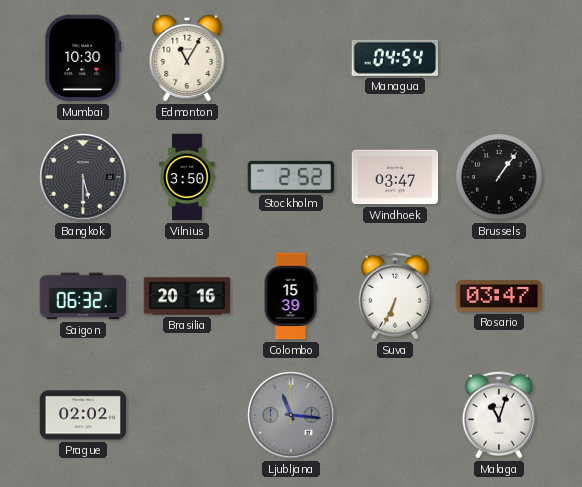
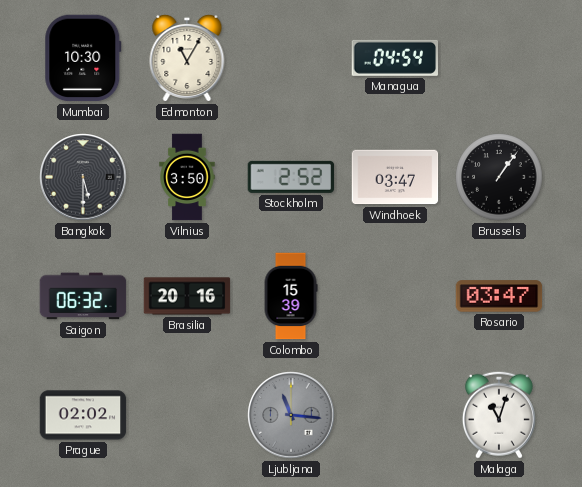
Suva: 6:34 -> none
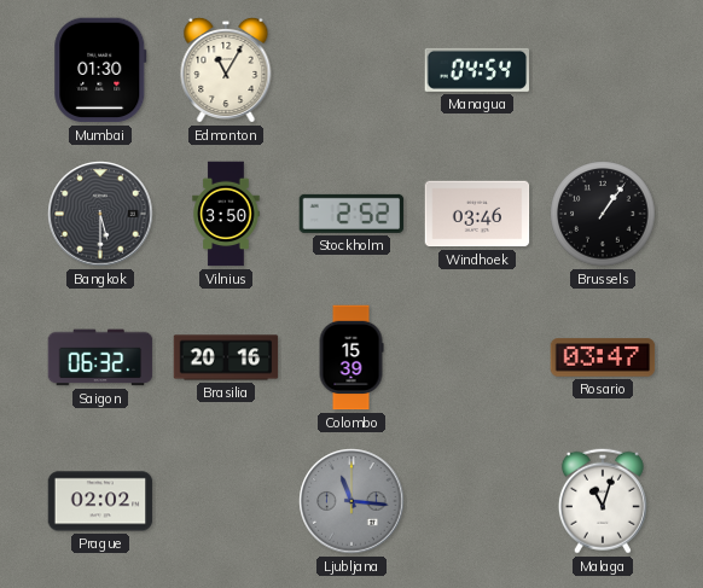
Mumbai: 10:30 -> 01:30
Windhoek: 03:47 -> 03:46
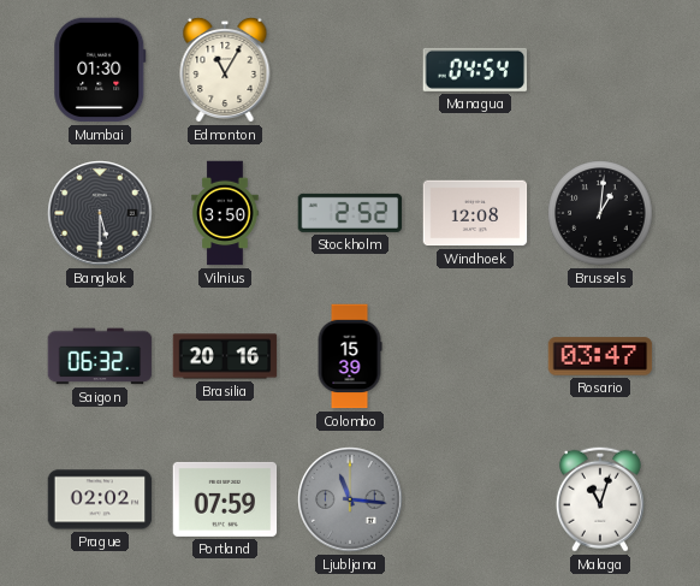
Windhoek: 03:46 -> 12:08
Brussels: 1:06 -> 1:01
Portland: none -> 07:59
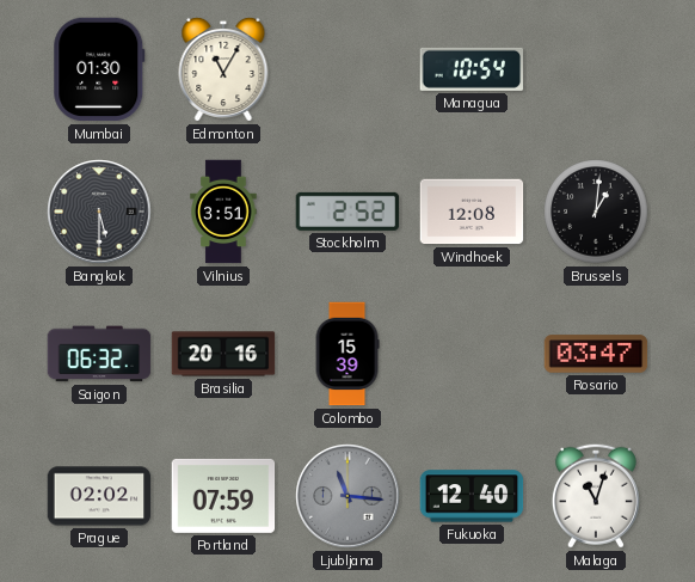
Managua: 04:54 -> 10:54
Vilnius: 3:50 -> 3:51
Fukuoka: none -> 12:40
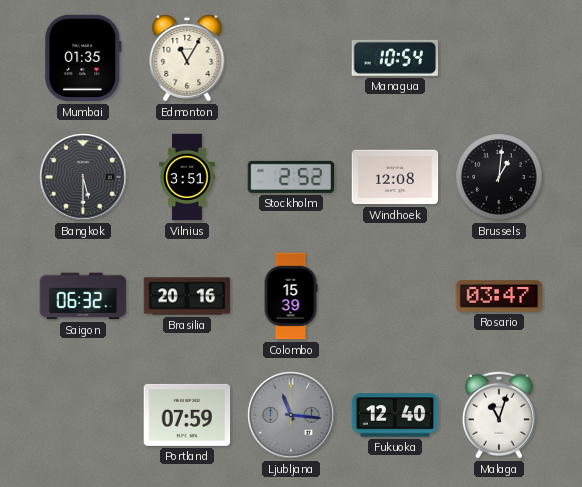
Mumbai: 01:30 -> 01:35
Prague: 02:02 -> none
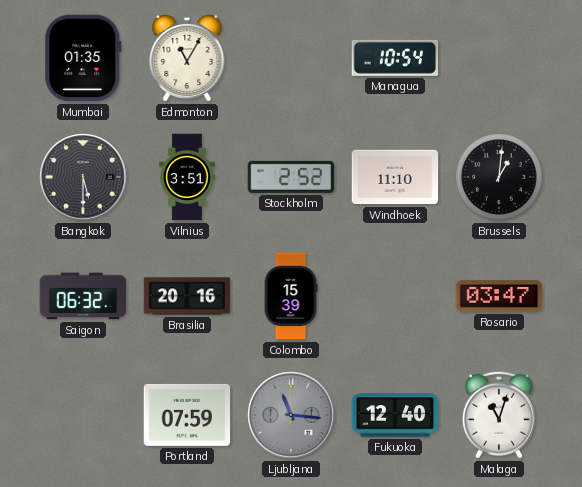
Windhoek: 12:08 -> 11:10
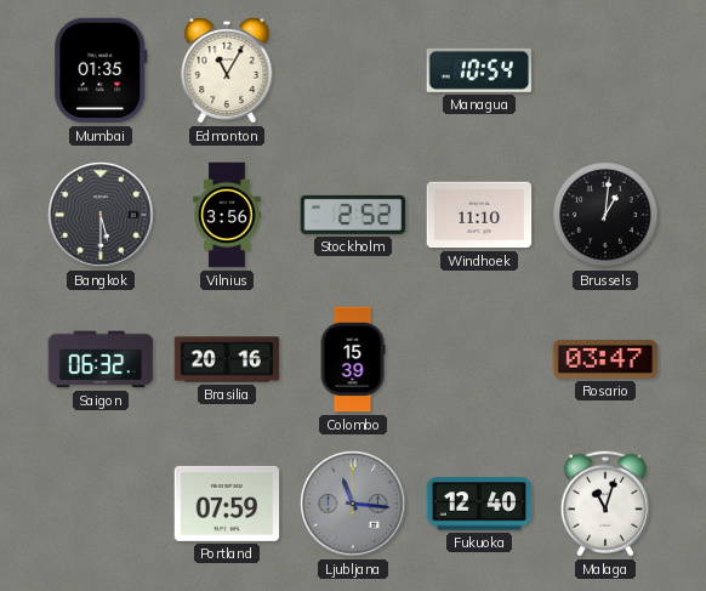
Vilnius: 3:51 -> 3:56
